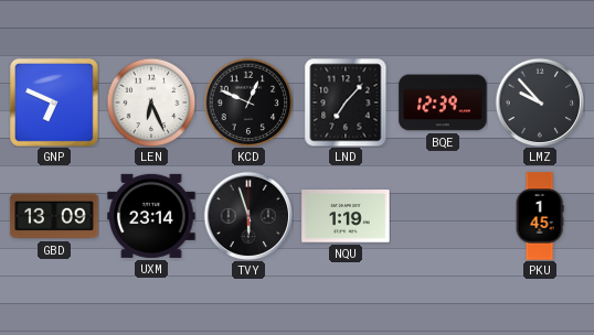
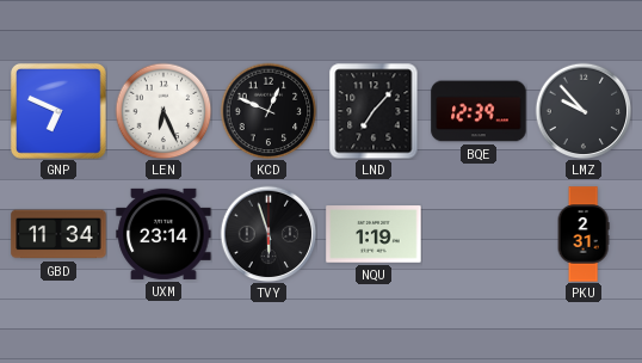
GBD: 13:09 -> 11:34
PKU: 1:45 -> 2:31
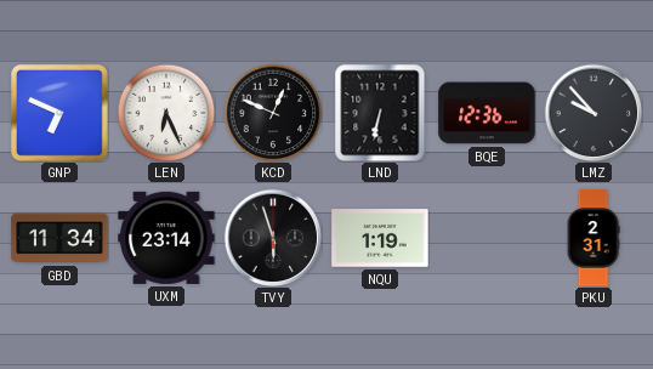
LND: 7:07 -> 6:32
BQE: 12:39 -> 12:36
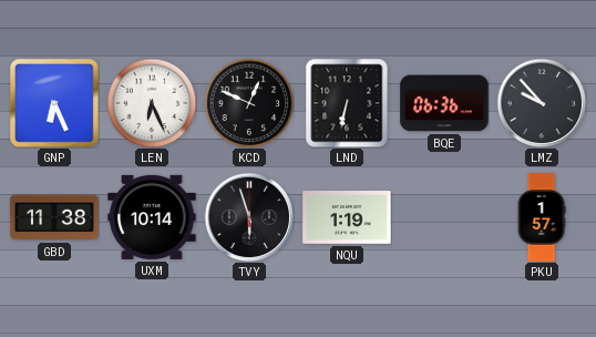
GNP: 6:49 -> 6:26
BQE: 12:36 -> 06:36
GBD: 11:34 -> 11:38
UXM: 23:14 -> 10:14
PKU: 2:31 -> 1:57
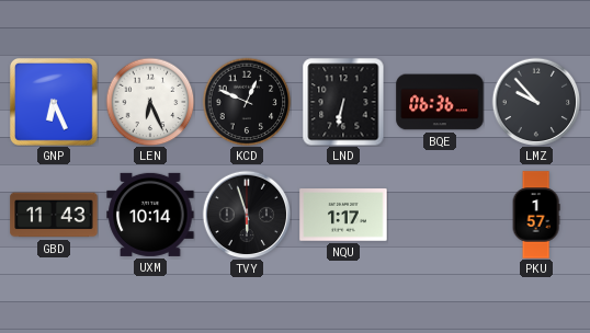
GBD: 11:38 -> 11:43
NQU: 1:19 -> 1:17
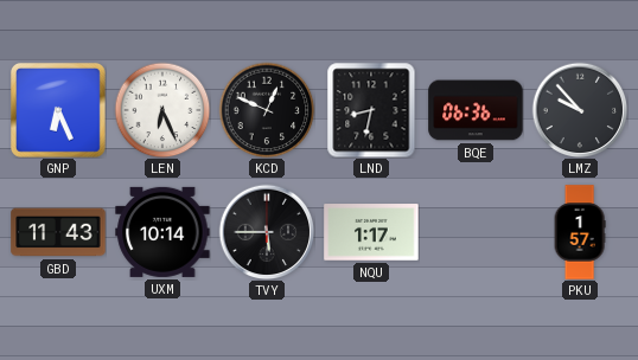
LND: 6:32 -> 8:32
TVY: 5:57 -> 5:45
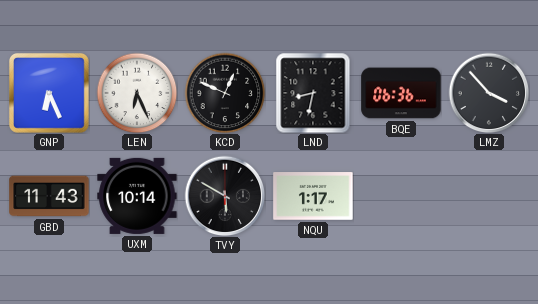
LMZ: 9:53 -> 3:53
TVY: 5:45 -> 5:50
PKU: 1:57 -> none
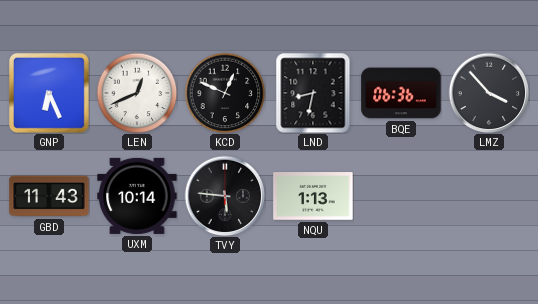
LEN: 6:26 -> 12:41
TVY: 5:50 -> 5:46
NQU: 1:17 -> 1:13
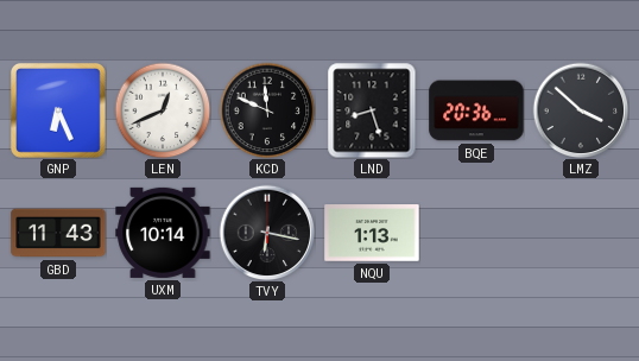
KCD: 12:49 -> 11:49
LND: 8:32 -> 8:27
BQE: 06:36 -> 20:36
LMZ: 3:53 -> 3:52
TVY: 5:46 -> 6:17
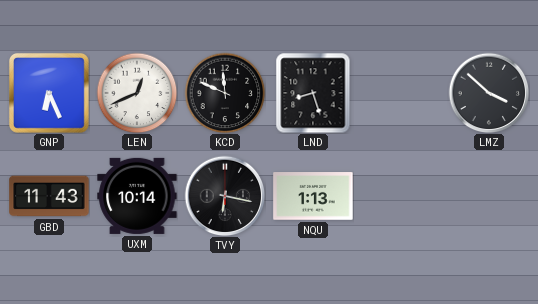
BQE: 20:36 -> none
